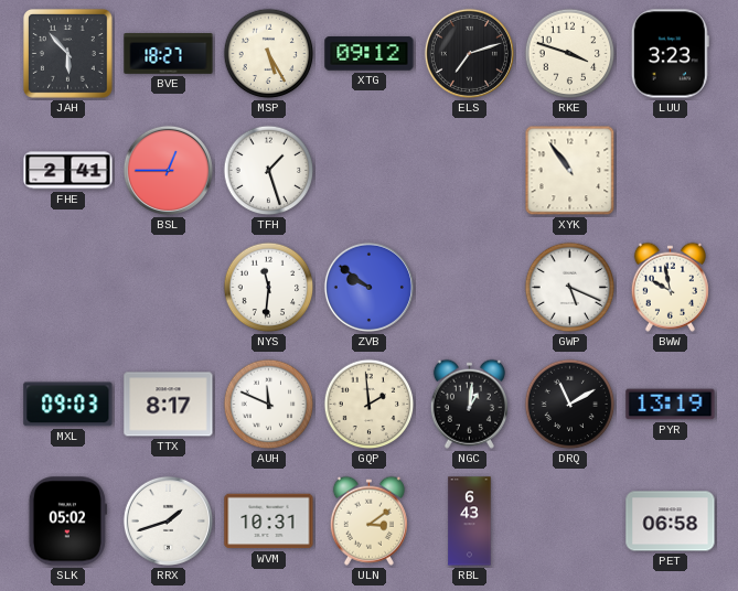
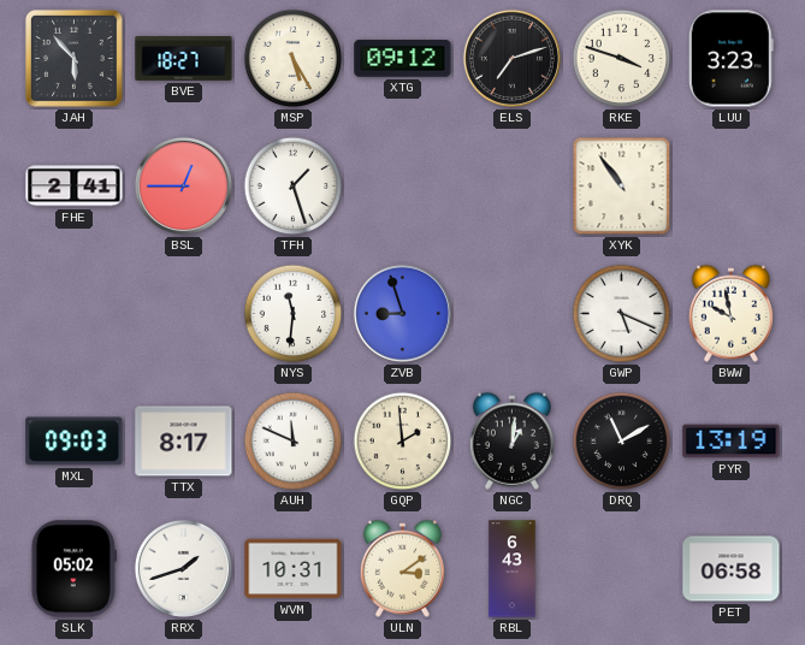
ZVB: 9:51 -> 8:57
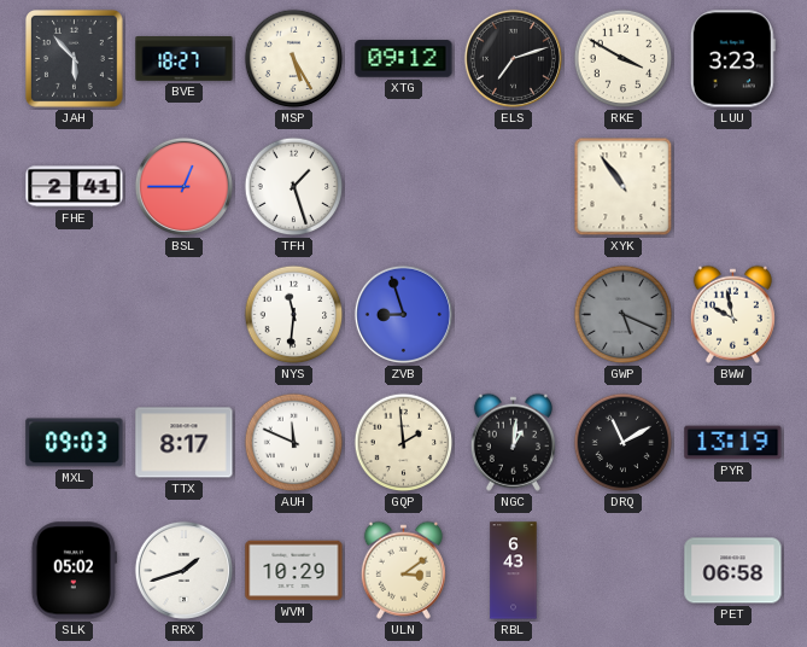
RKE: 3:48 -> 3:50
GWP dial: white -> grey
WVM: 10:31 -> 10:29
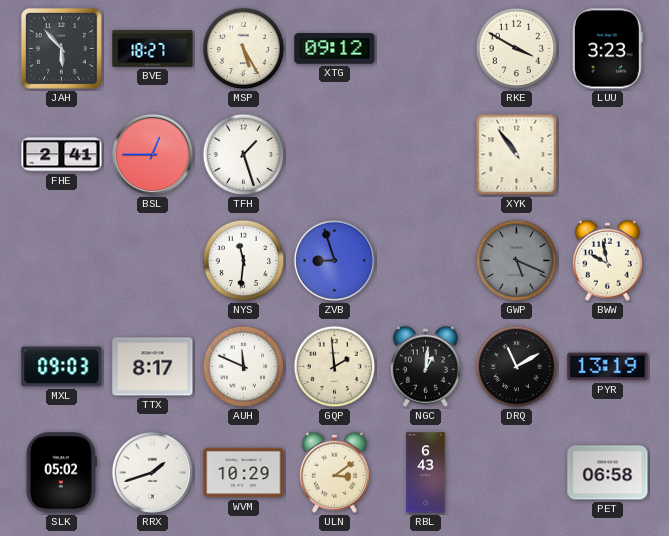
ELS: 7:12 -> none
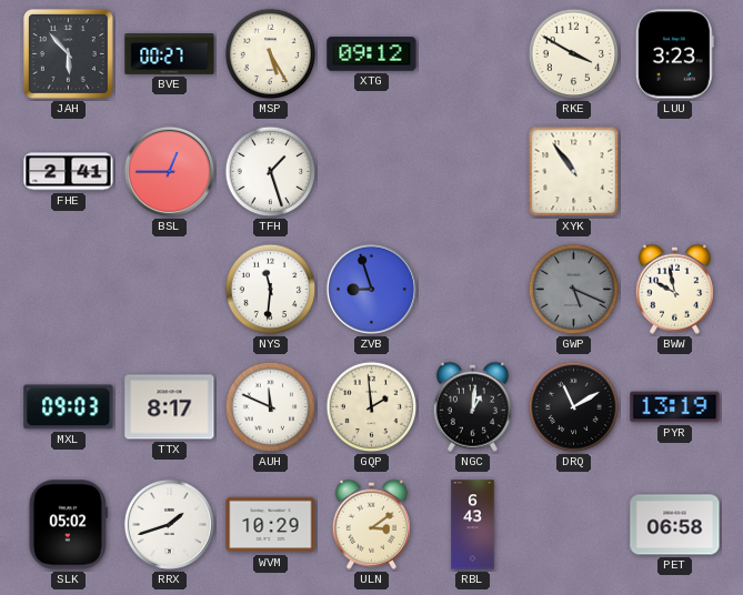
BVE: 18:27 -> 00:27
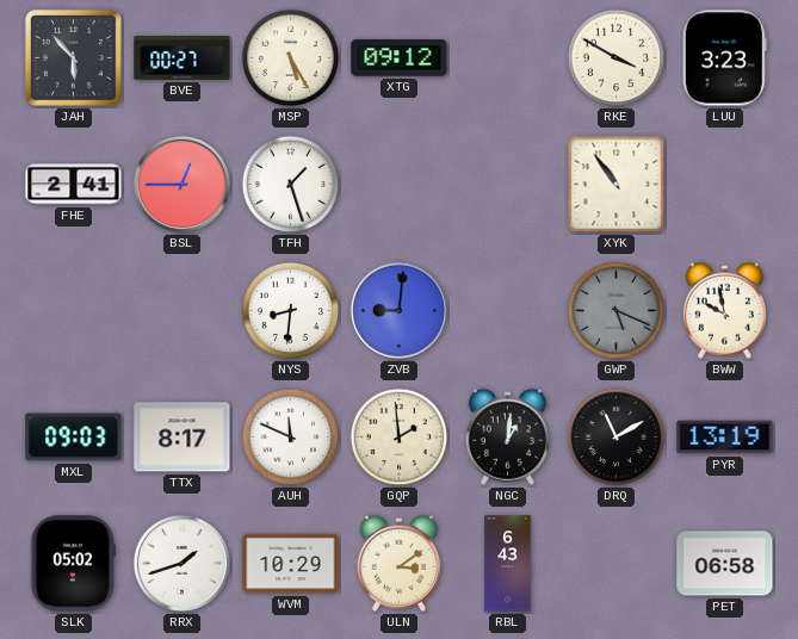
NYS: 11:31 -> 8:31
ZVB: 8:57 -> 9:01
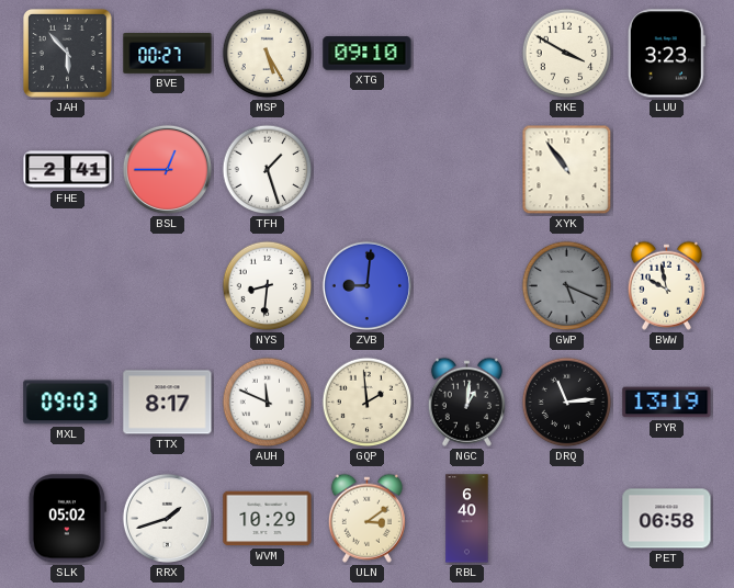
XTG: 09:12 -> 09:10
DRQ: 11:10 -> 11:14
RBL: 6:43 -> 6:40
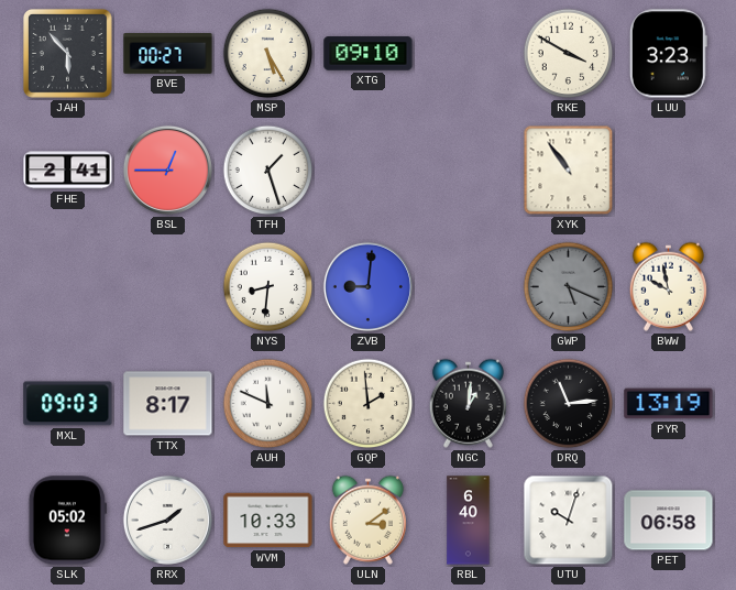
WVM: 10:29 -> 10:33
UTU: none -> 10:03
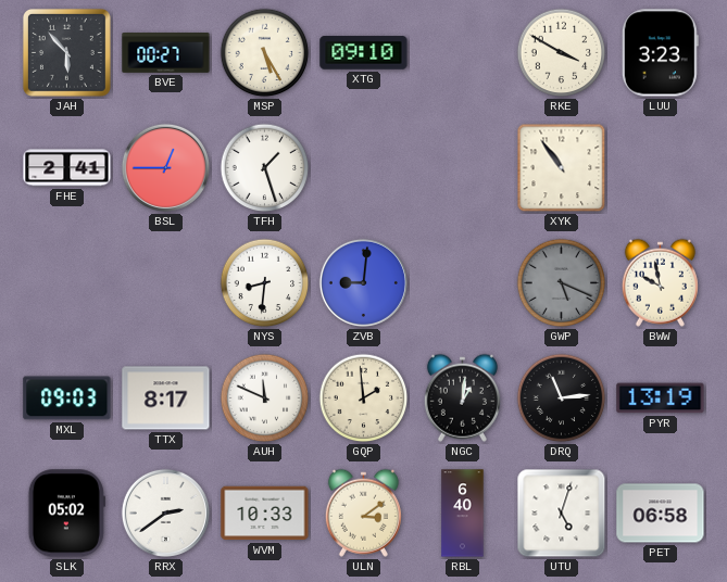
RRX: 1:42 -> 2:39
UTU: 10:03 -> 5:03
